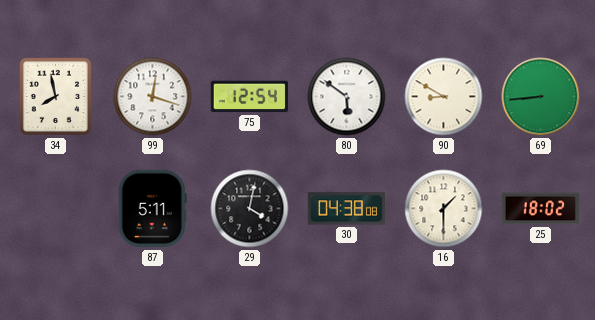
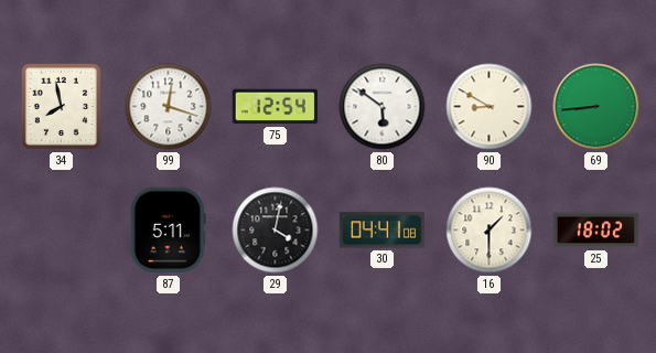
30: 04:38 -> 04:41
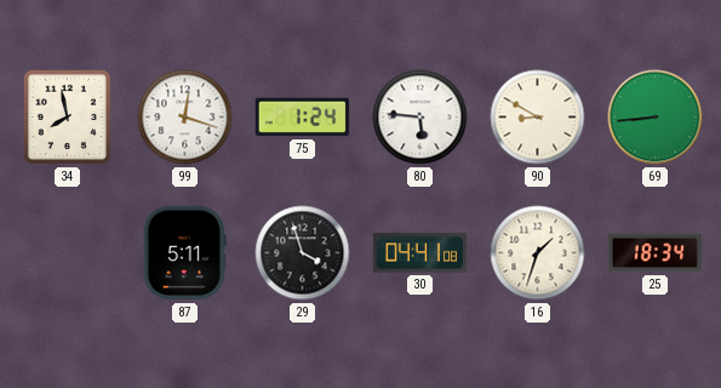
75: 12:54 -> 1:24
80: 5:51 -> 5:46
29: 4:02 -> 3:57
16: 1:30 -> 1:33
25: 18:02 -> 18:34
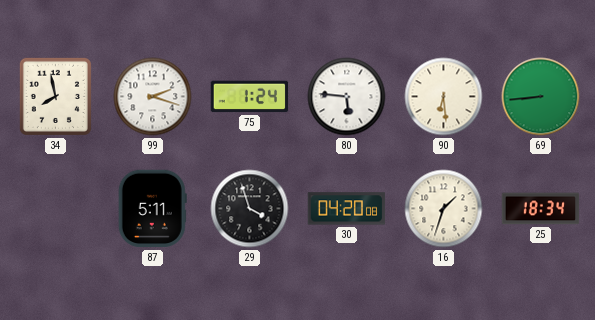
99: 12:18 -> 2:18
90: 8:50 -> 6:29
30: 04:41 -> 04:20
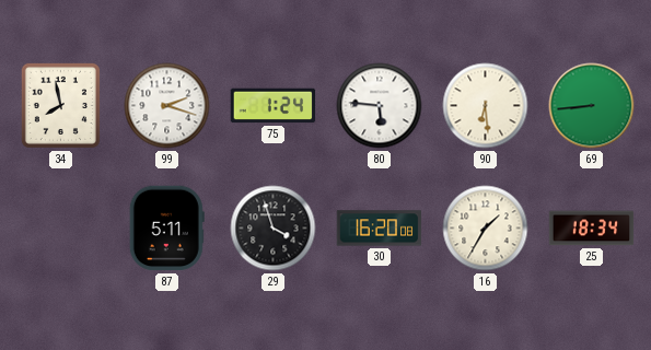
30: 04:20 -> 16:20
16: 1:33 -> 1:35
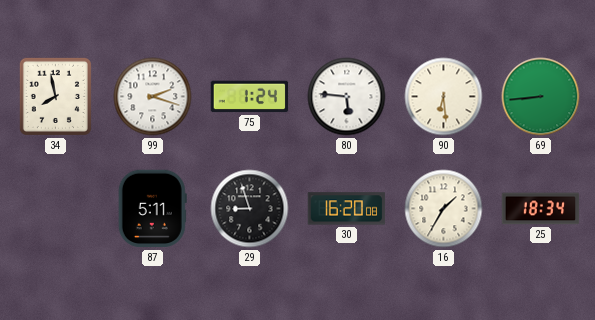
29: 3:57 -> 8:57
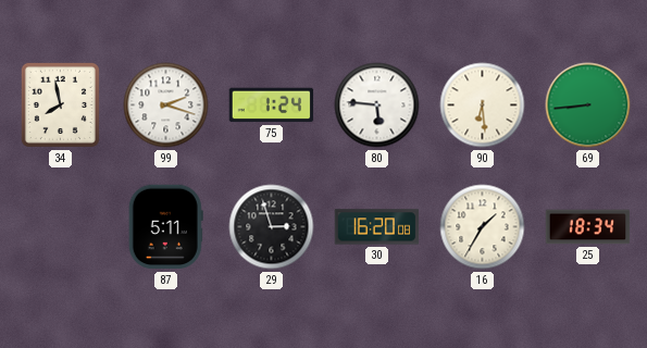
29: 8:57 -> 2:57
